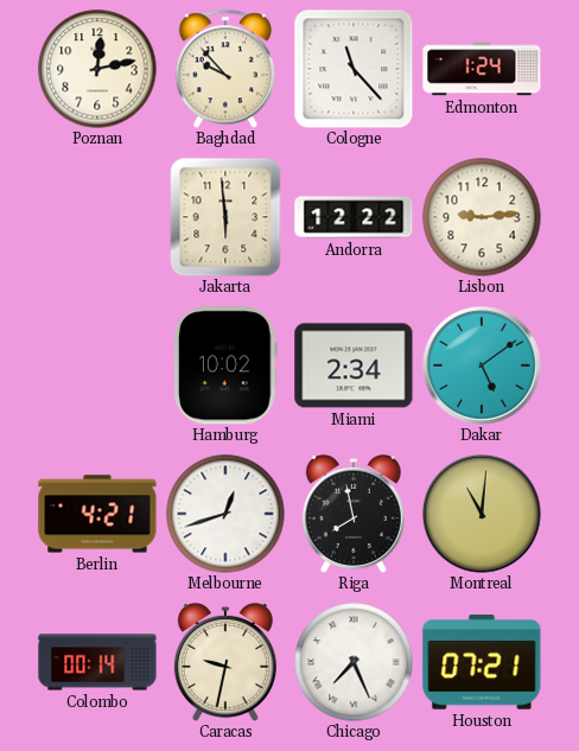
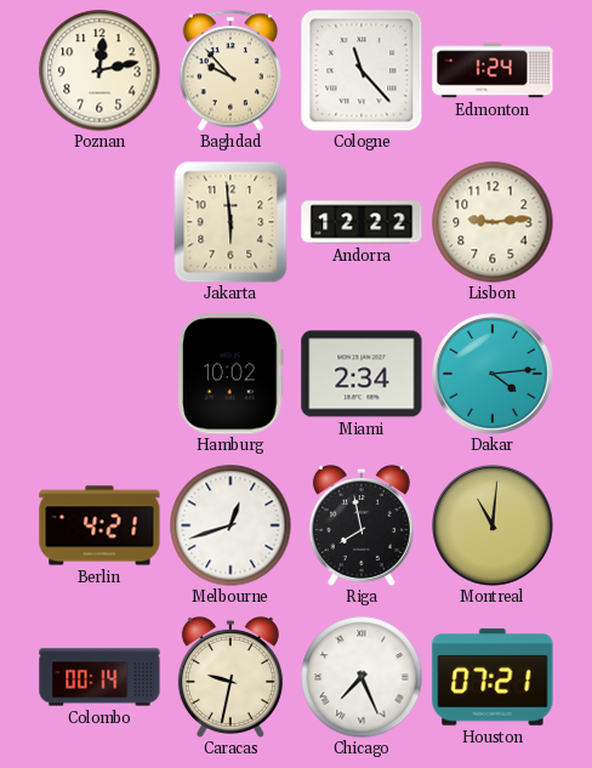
Dakar: 5:09 -> 4:14
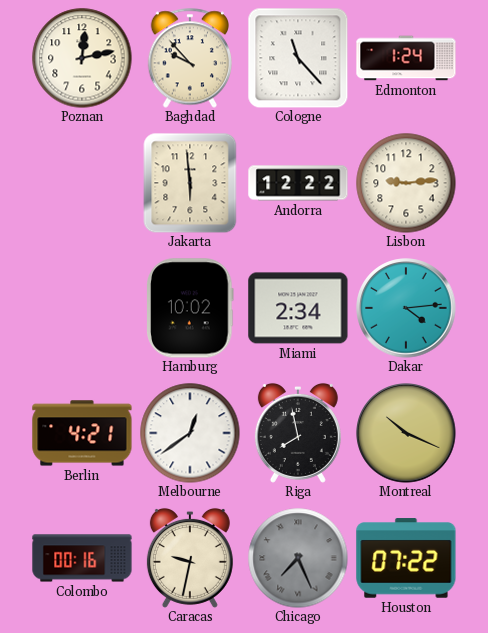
Melbourne: 12:42 -> 12:39
Montreal: 11:01 -> 10:19
Colombo: 00:14 -> 00:16
Chicago dial: white -> grey
Houston: 07:21 -> 07:22
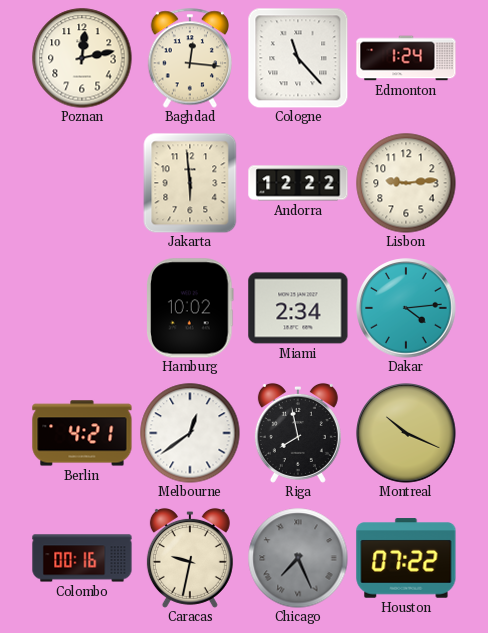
Baghdad: 9:53 -> 12:16
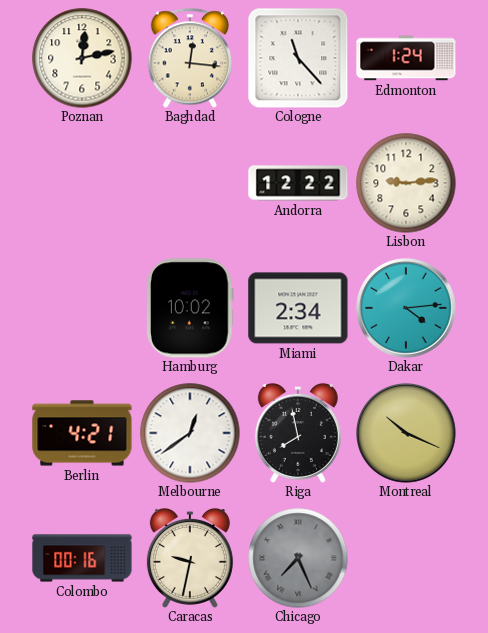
Jakarta: 5:59 -> none
Houston: 07:22 -> none
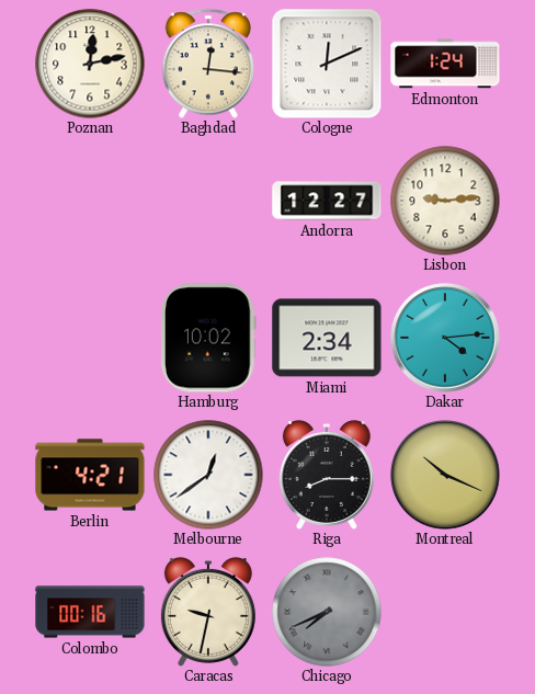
Cologne: 11:23 -> 12:11
Andorra: 12:22 -> 12:27
Riga: 7:58 -> 8:15
Chicago: 7:26 -> 7:41
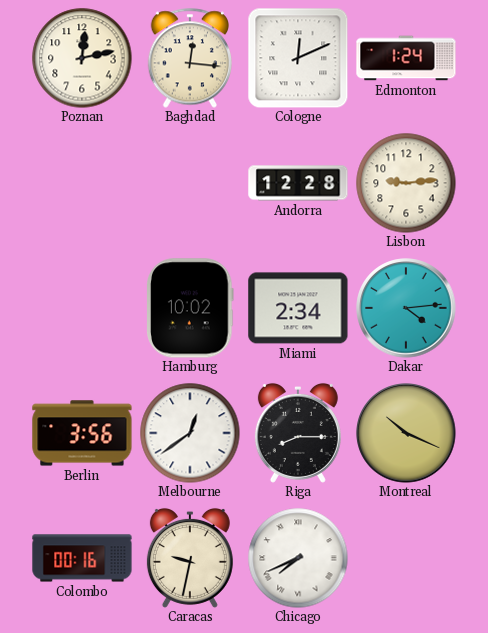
Andorra: 12:27 -> 12:28
Berlin: 4:21 -> 3:56
Chicago dial: grey -> white
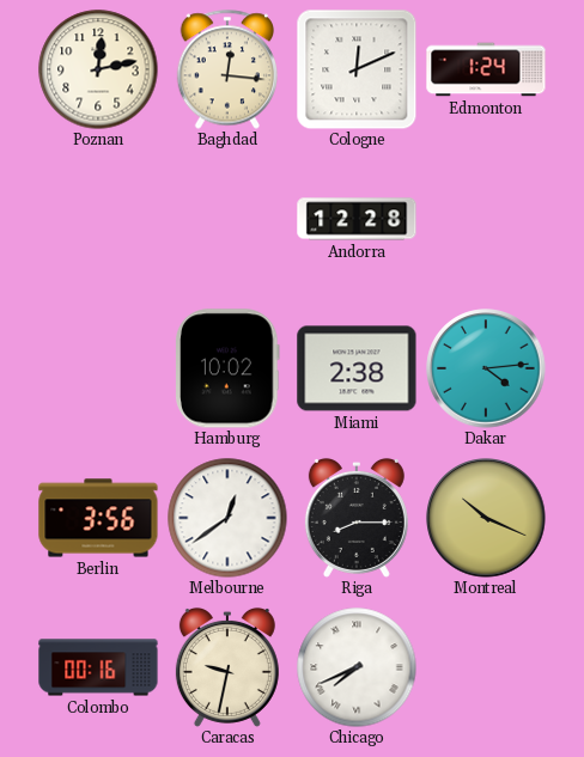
Lisbon: 9:14 -> none
Miami: 2:34 -> 2:38
